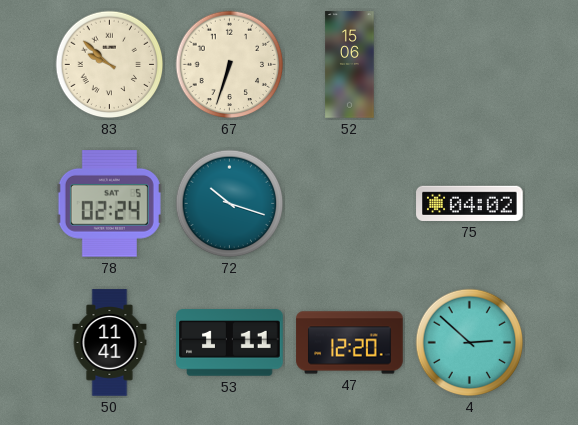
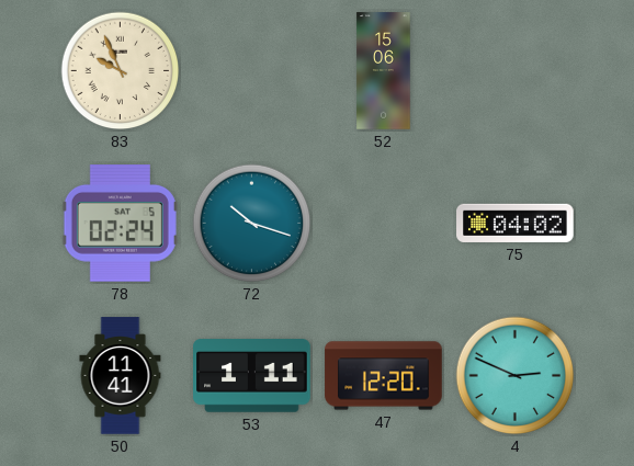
83: 9:52 -> 9:56
67: 6:33 -> none
4: 2:52 -> 2:49
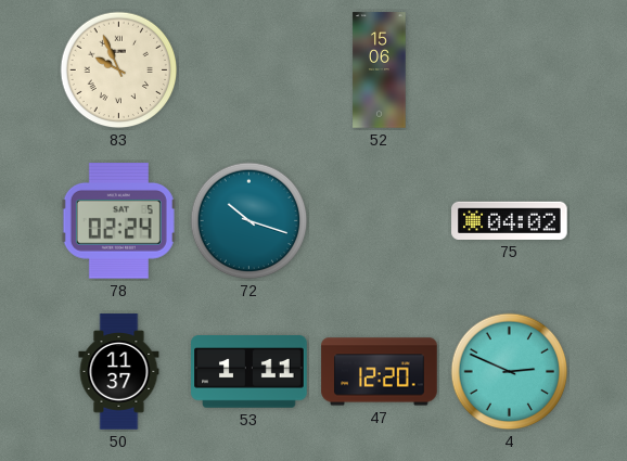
50: 11:41 -> 11:37
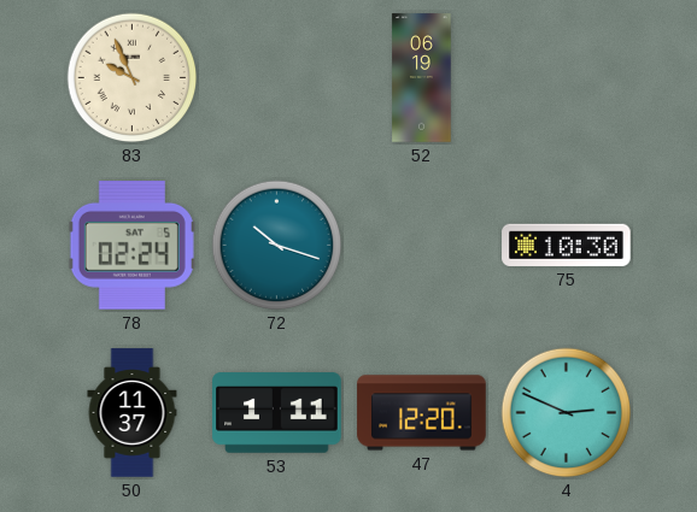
52: 15:06 -> 06:19
75: 04:02 -> 10:30
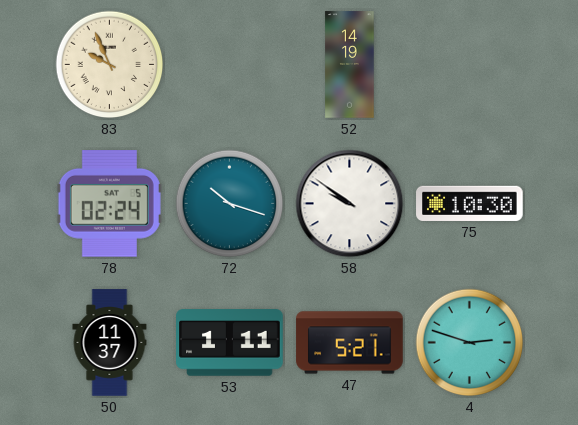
52: 06:19 -> 14:19
58: none -> 9:51
47: 12:20 -> 5:21
4: 2:49 -> 2:48
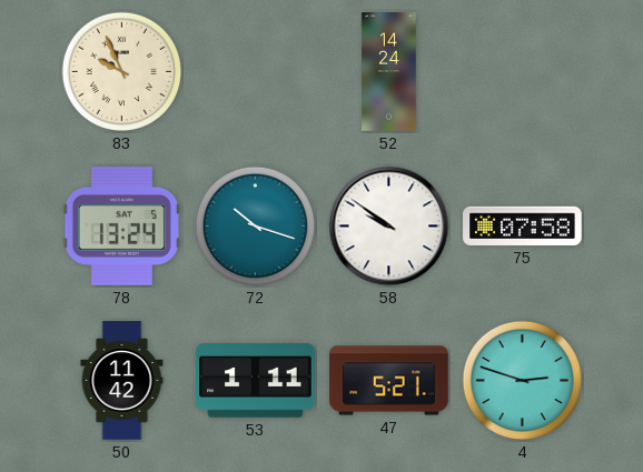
52: 14:19 -> 14:24
78: 02:24 -> 13:24
75: 10:30 -> 07:58
50: 11:37 -> 11:42
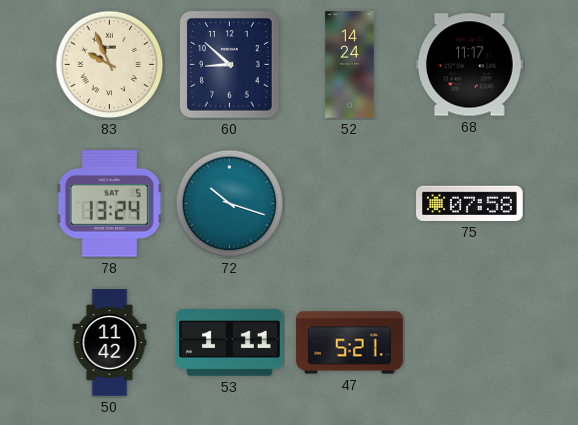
60: none -> 8:52
68: none -> 11:17
58: 9:51 -> none
4: 2:48 -> none
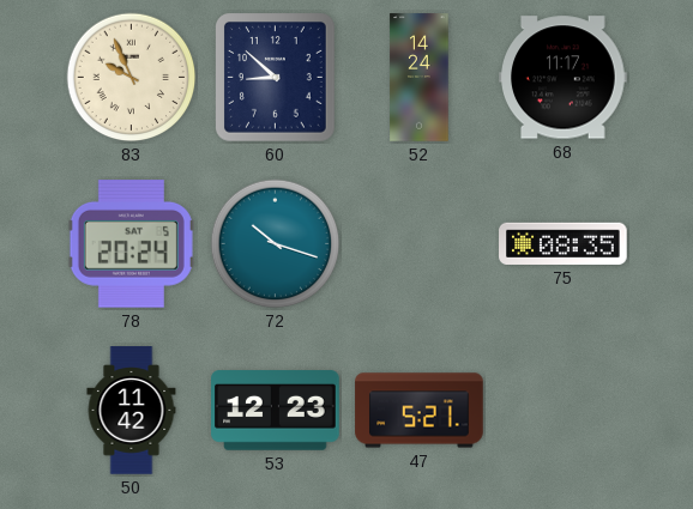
78: 13:24 -> 20:24
75: 07:58 -> 08:35
53: 1:11 -> 12:23
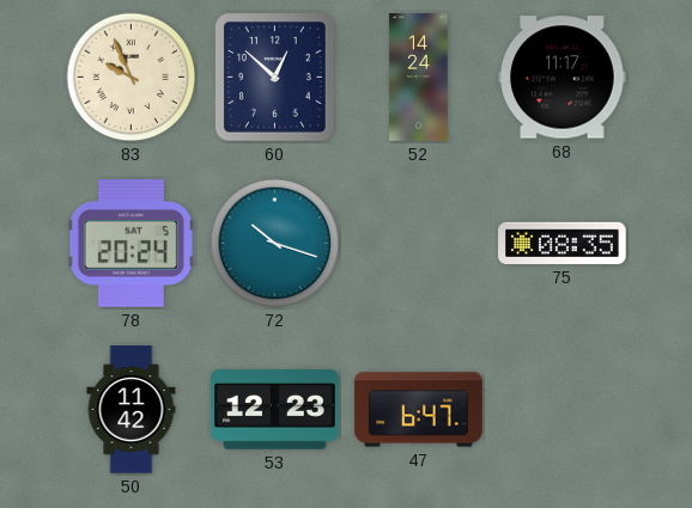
60: 8:52 -> 12:52
47: 5:21 -> 6:47
